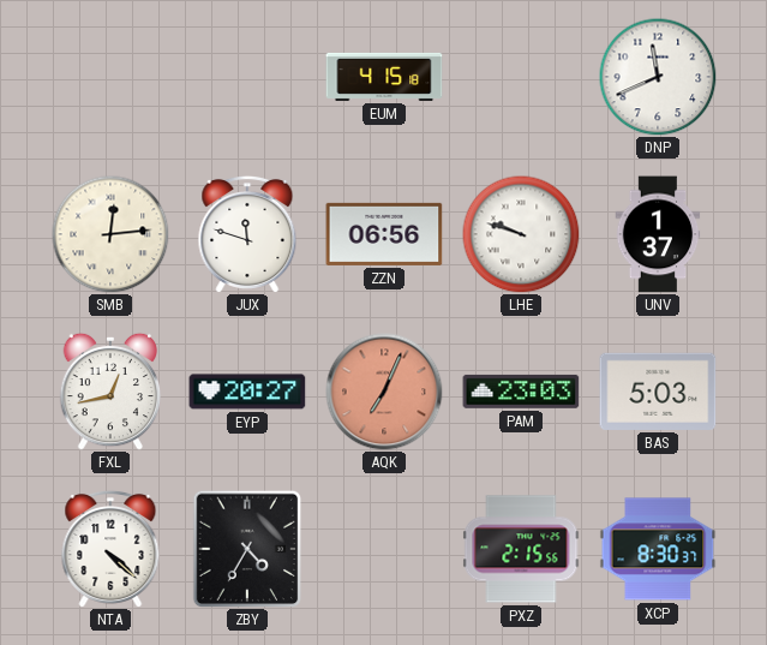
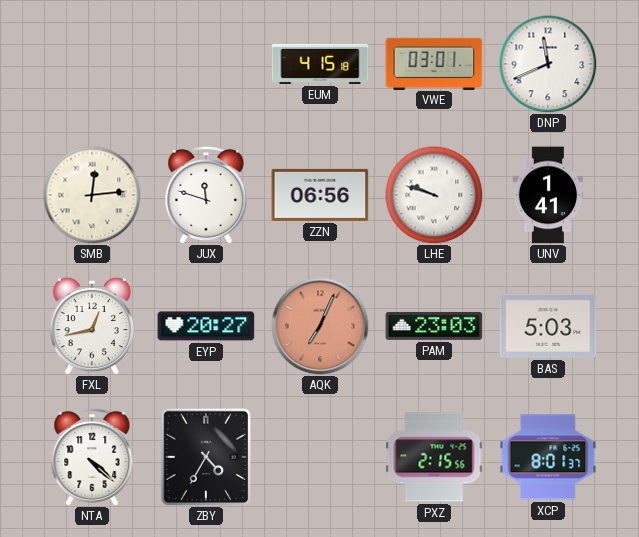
VWE: none -> 03:01
UNV: 1:37 -> 1:41
XCP: 8:30 -> 8:01
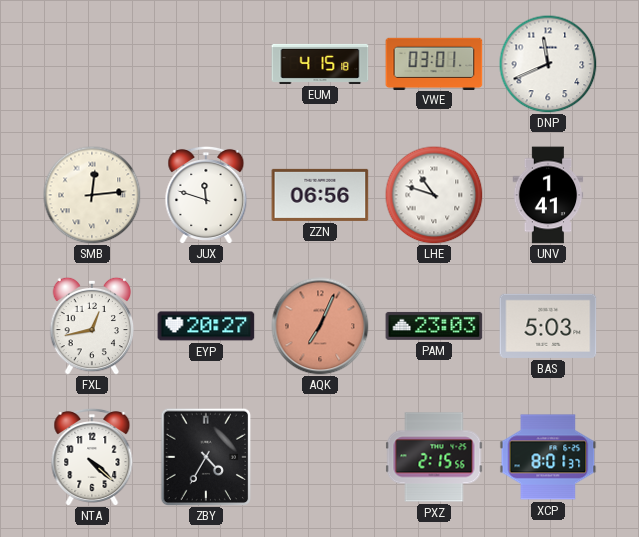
LHE: 9:48 -> 10:48
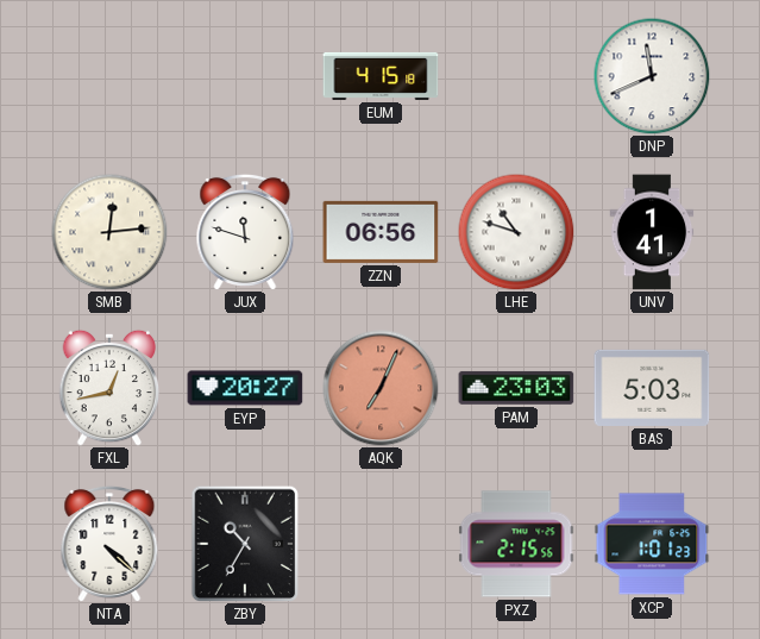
VWE: 03:01 -> none
ZBY: 4:35 -> 10:35
XCP: 8:01 -> 1:01
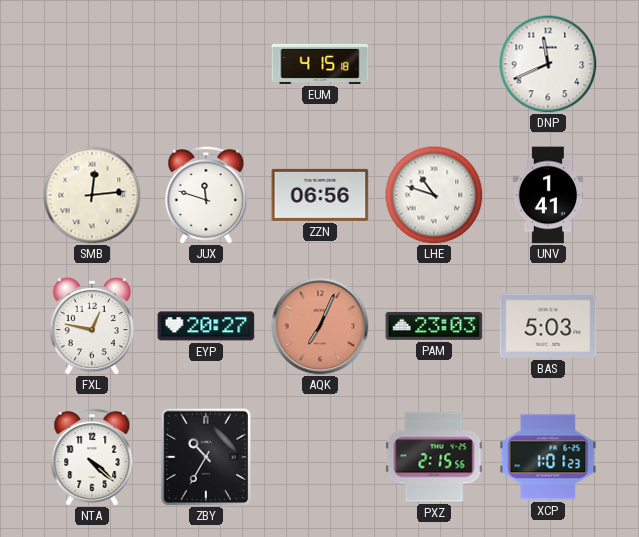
FXL: 12:43 -> 12:47
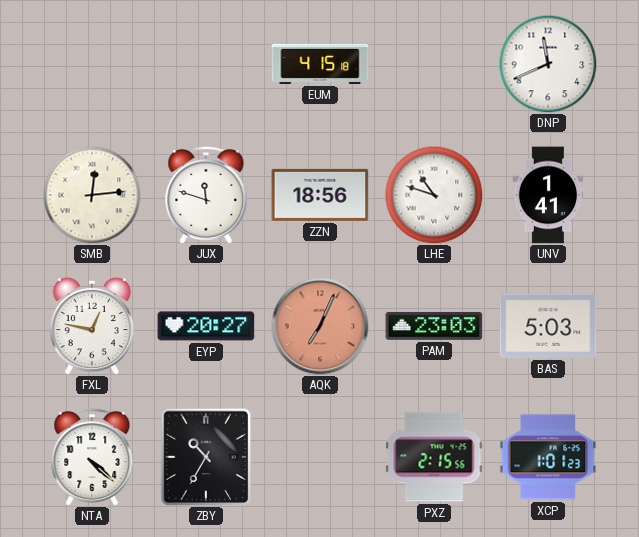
ZZN: 06:56 -> 18:56
